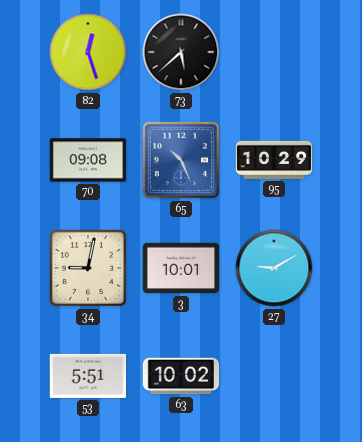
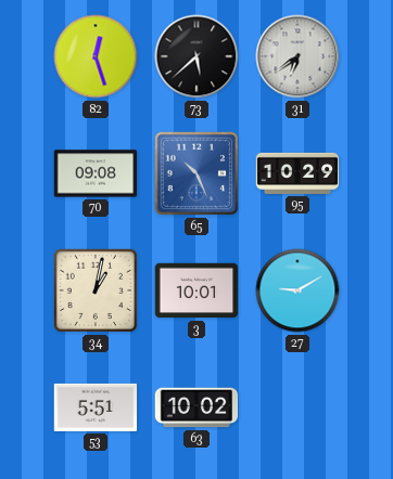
31: none -> 6:39
34: 9:02 -> 1:02
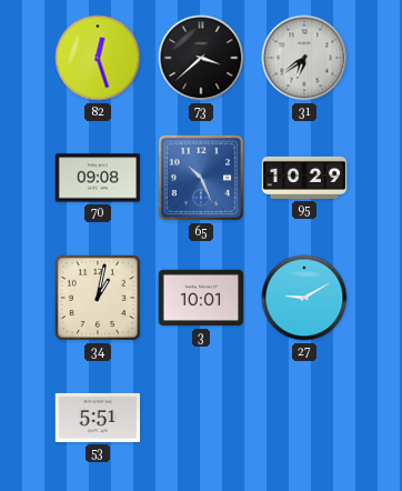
73: 5:38 -> 3:38
63: 10:02 -> none
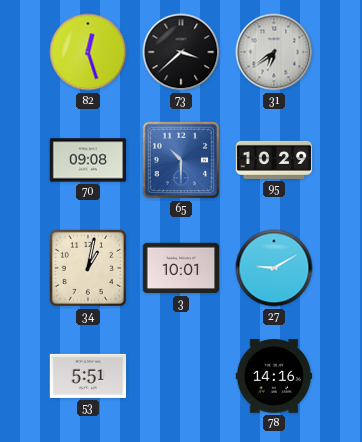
65: 10:26 -> 10:30
78: none -> 14:16
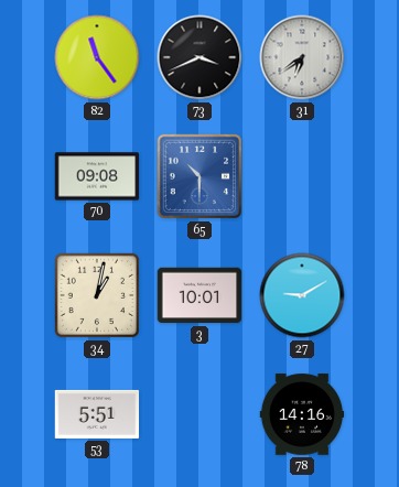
82: 12:27 -> 11:24
73: 3:38 -> 3:41
95: 10:29 -> none
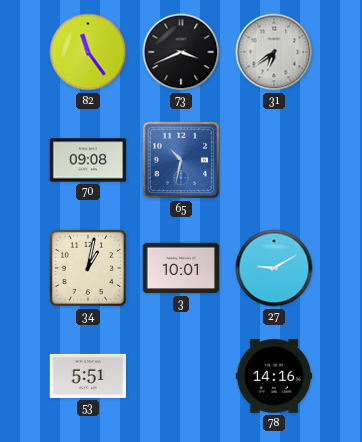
65: 10:30 -> 10:32
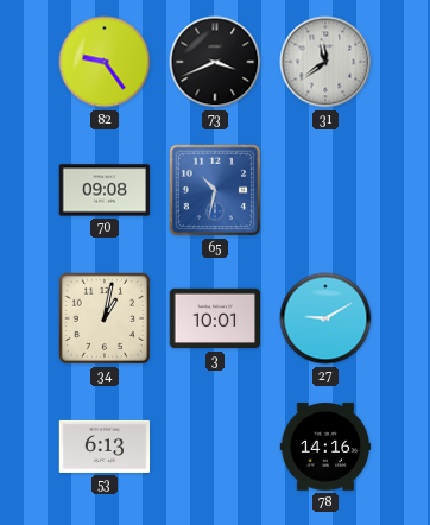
82: 11:24 -> 9:24
31: 6:39 -> 11:39
53: 5:51 -> 6:13
